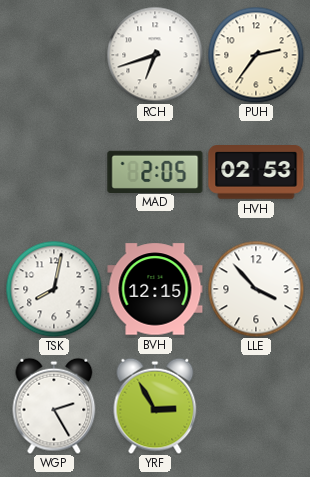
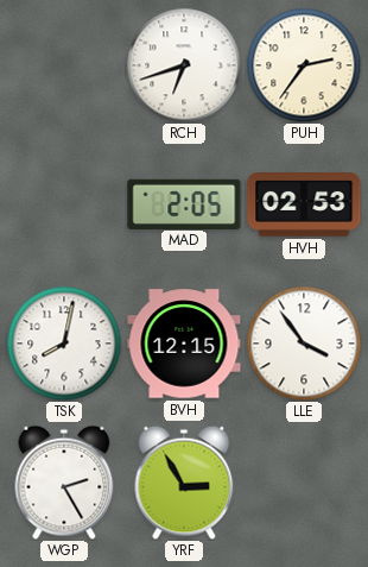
LLE: 3:53 -> 3:54
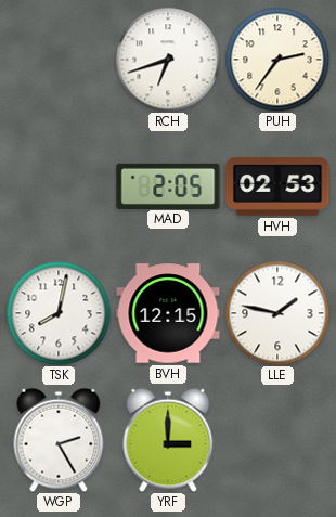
LLE: 3:54 -> 1:47
YRF: 2:55 -> 3:00
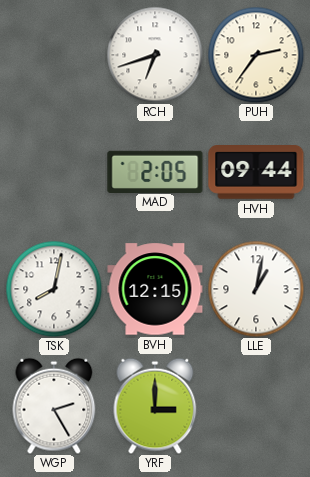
HVH: 02:53 -> 09:44
LLE: 1:47 -> 1:02
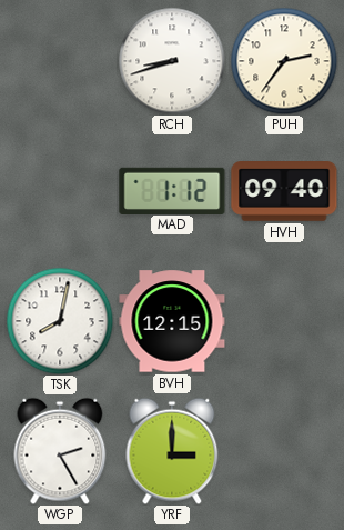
RCH: 6:42 -> 8:42
MAD: 2:05 -> 1:12
HVH: 09:44 -> 09:40
LLE: 1:02 -> none
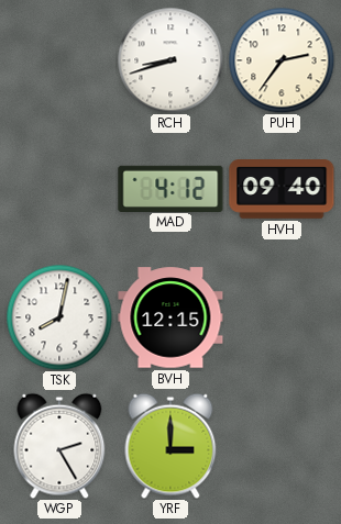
MAD: 1:12 -> 4:12
